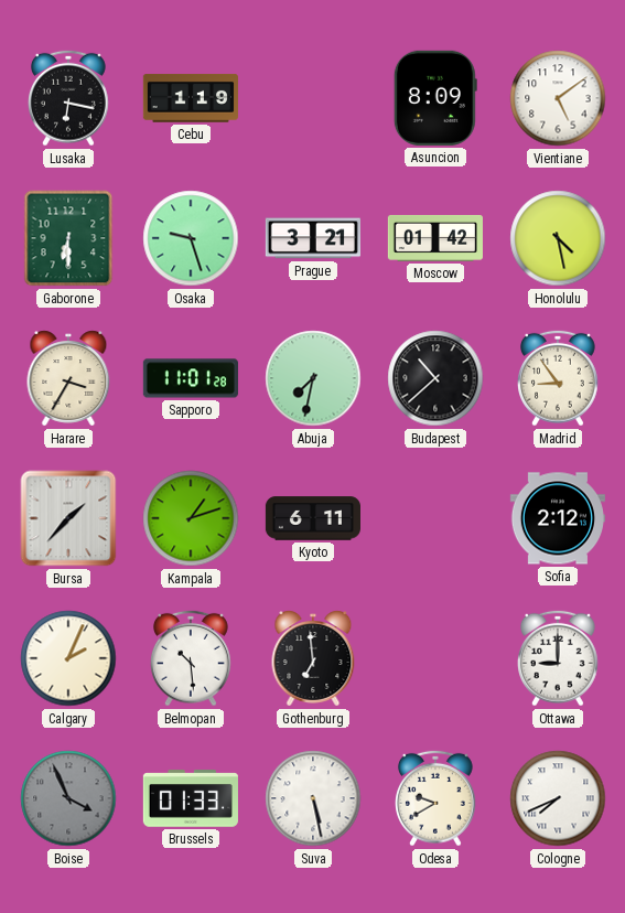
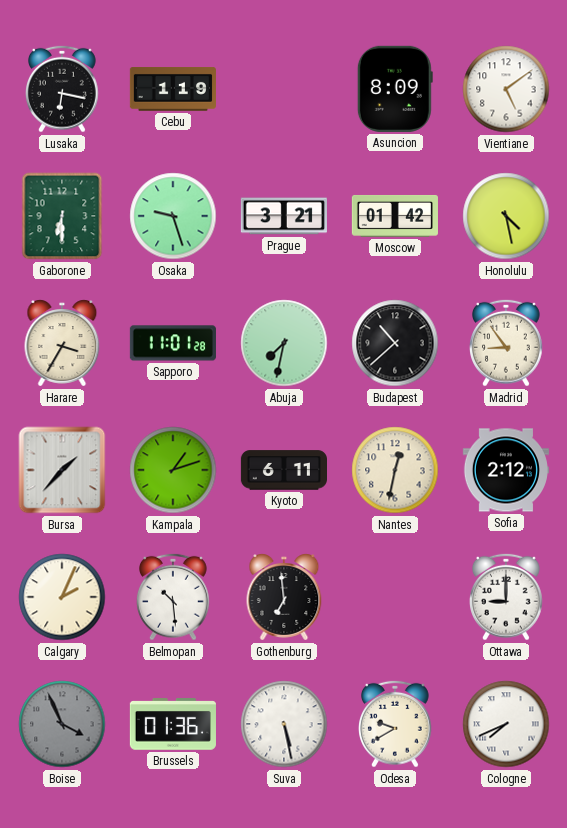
Nantes: none -> 12:32
Brussels: 01:33 -> 01:36
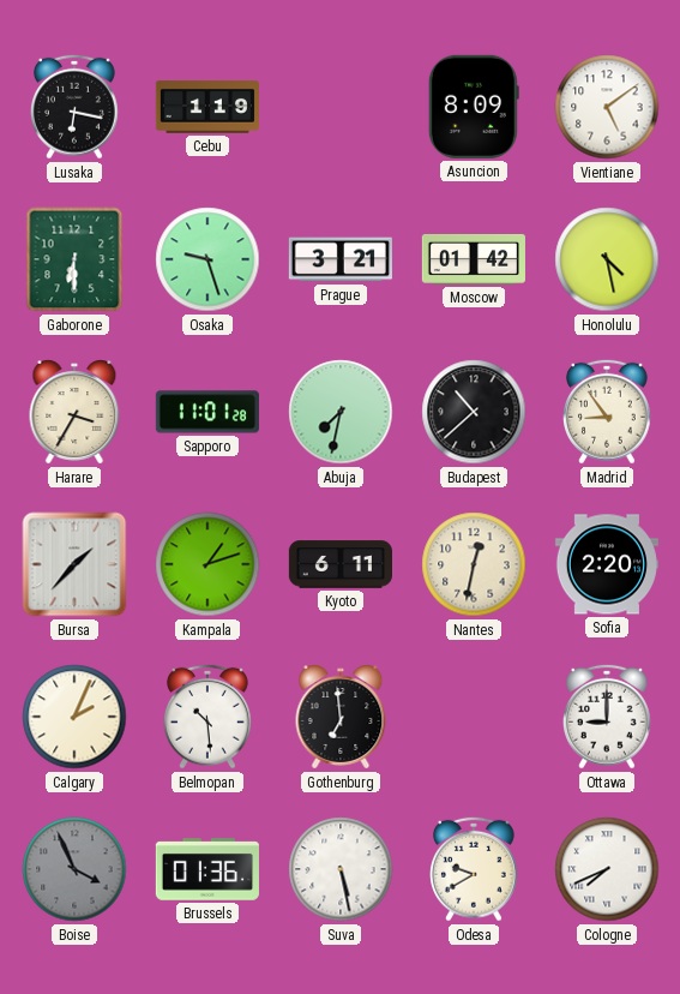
Sofia: 2:12 -> 2:20
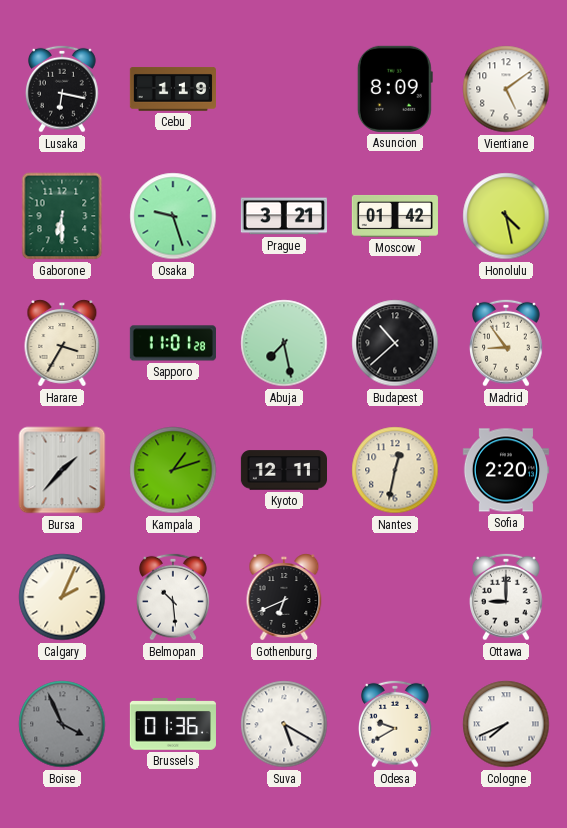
Abuja: 7:32 -> 7:28
Kyoto: 6:11 -> 12:11
Gothenburg: 6:59 -> 6:41
Suva: 5:28 -> 5:20
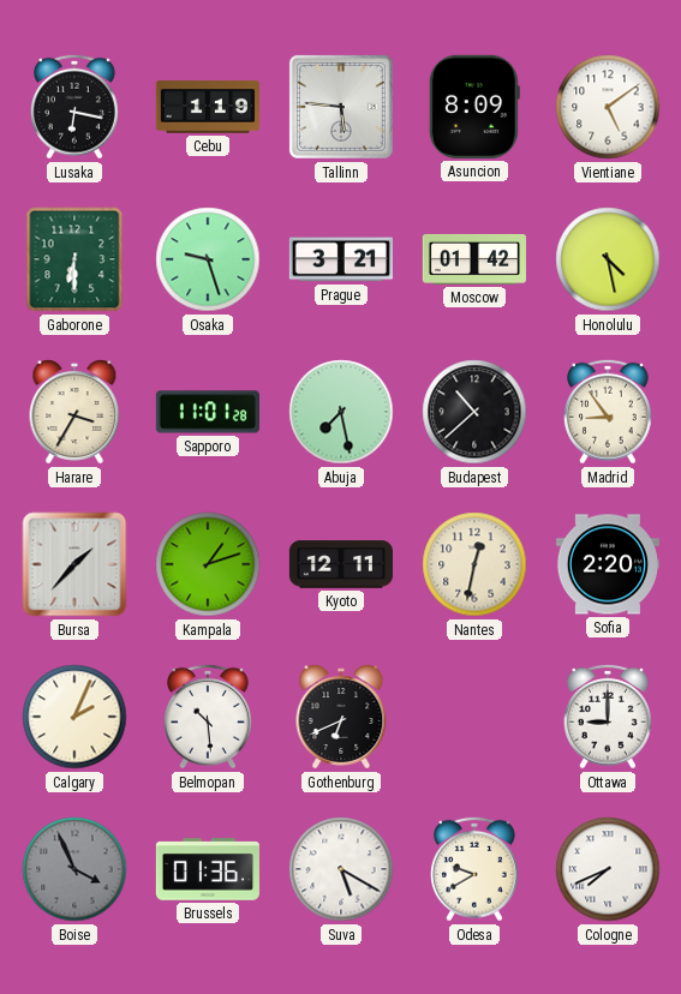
Tallinn: none -> 5:46
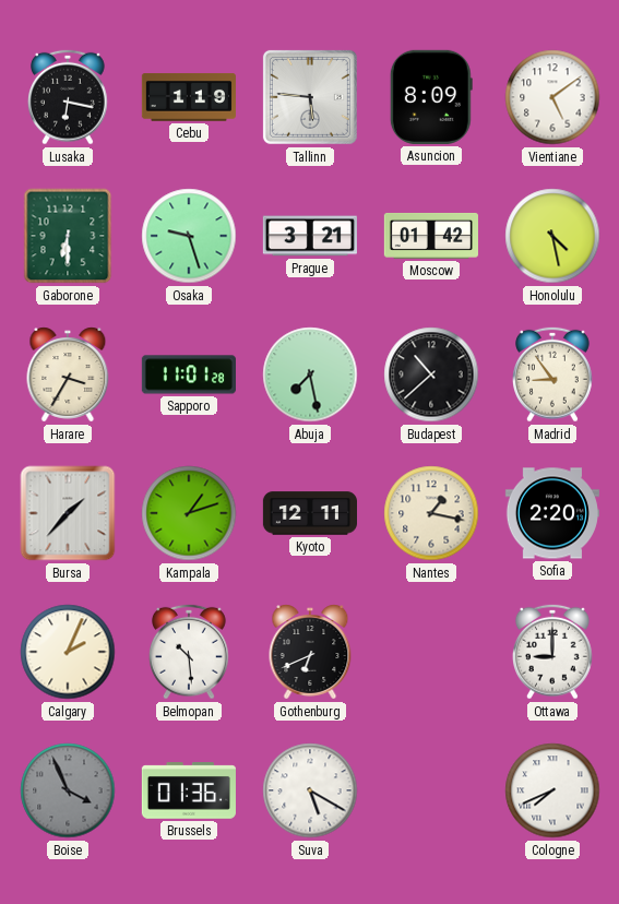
Nantes: 12:32 -> 1:17
Odesa: 9:40 -> none
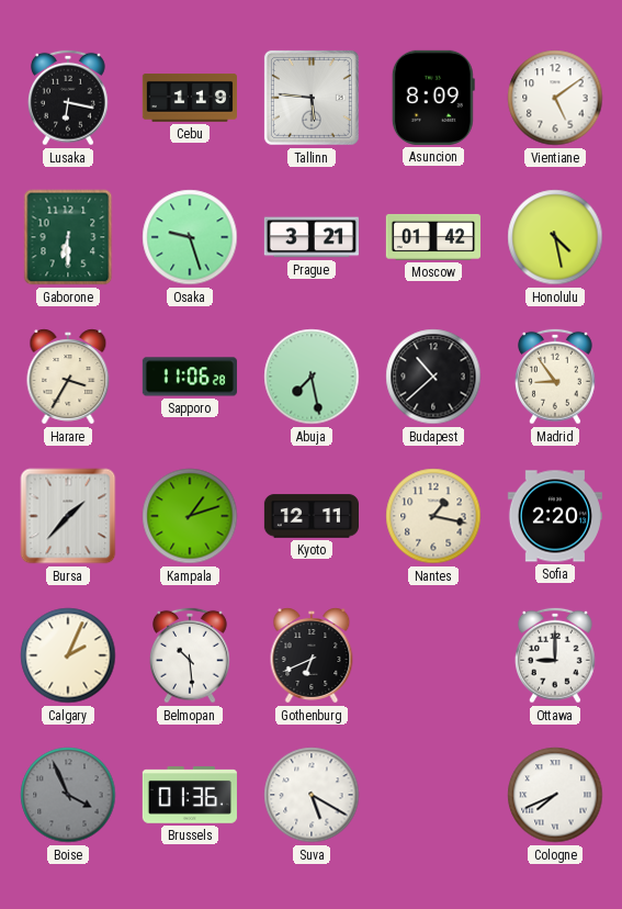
Sapporo: 11:01 -> 11:06
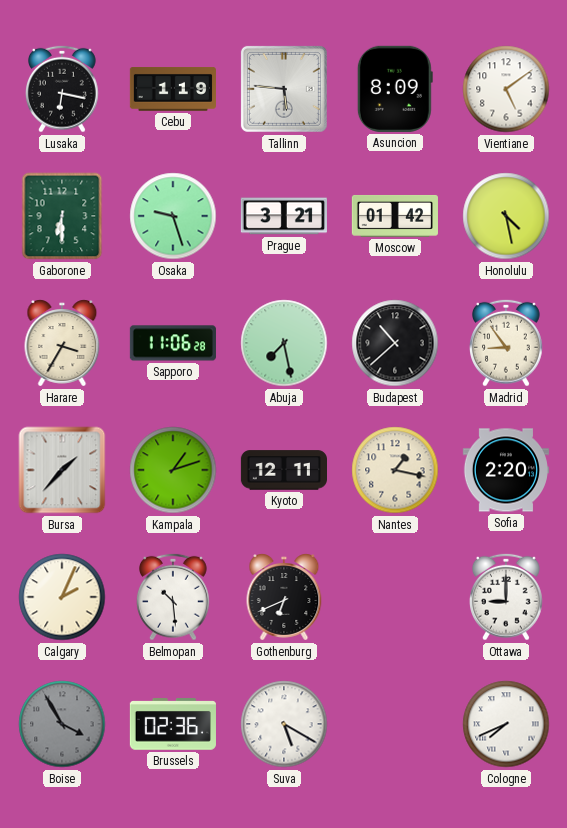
Boise: 3:56 -> 3:55
Brussels: 01:36 -> 02:36
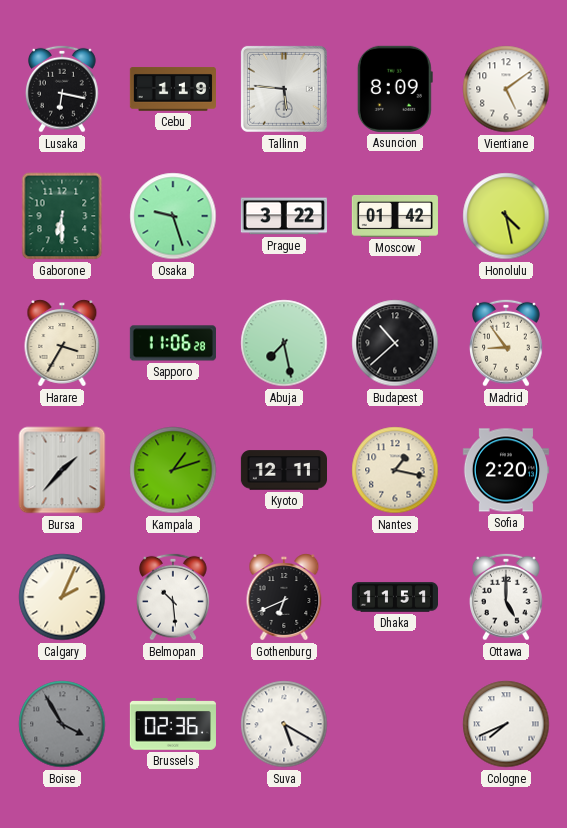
Prague: 3:21 -> 3:22
Dhaka: none -> 11:51
Ottawa: 9:00 -> 5:00
